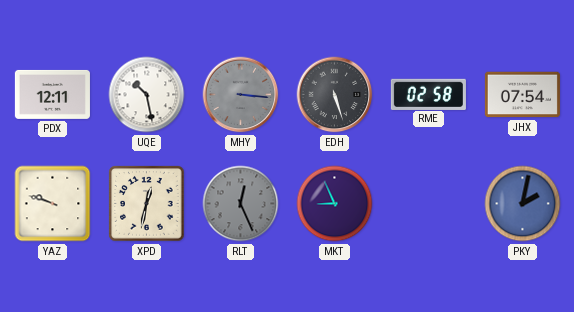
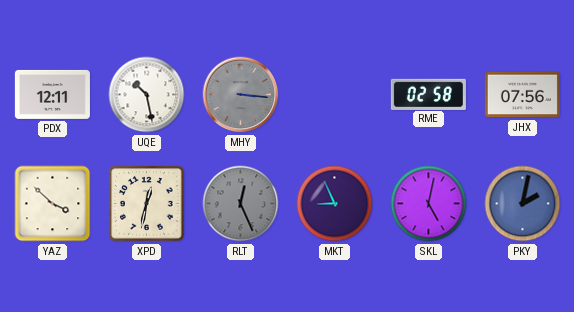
EDH: 5:27 -> none
JHX: 07:54 -> 07:56
YAZ: 9:48 -> 3:52
SKL: none -> 5:02
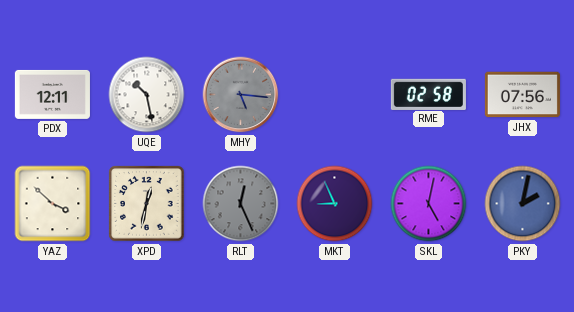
MHY: 3:16 -> 5:16
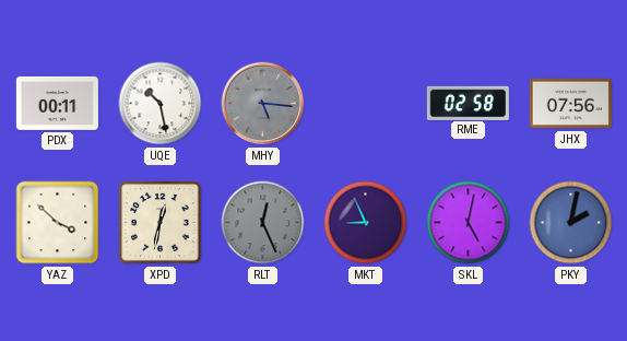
PDX: 12:11 -> 00:11
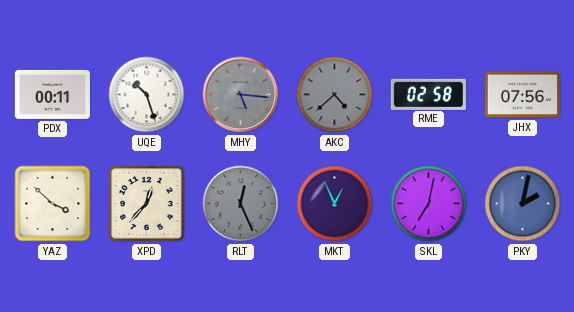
UQE: 10:28 -> 10:27
AKC: none -> 4:38
XPD: 12:32 -> 12:37
MKT: 8:56 -> 12:56
SKL: 5:02 -> 7:02
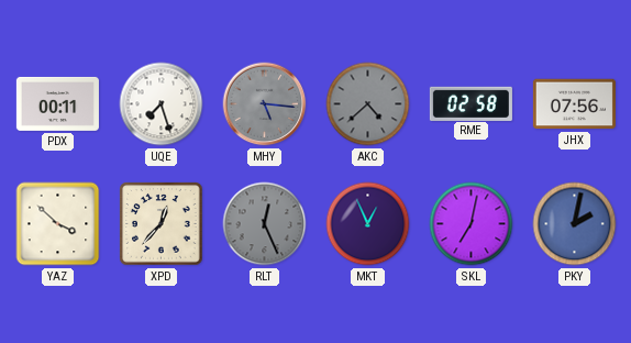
UQE: 10:27 -> 7:27
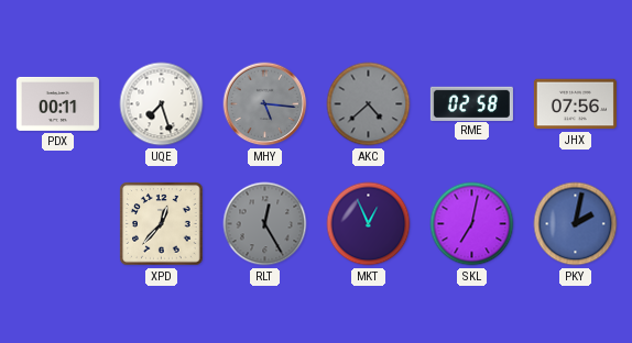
YAZ: 3:52 -> none
RLT: 12:26 -> 12:25
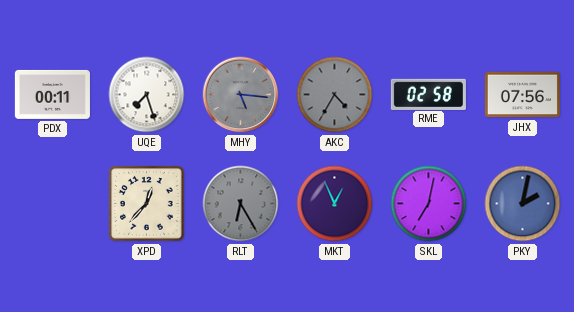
AKC: 4:38 -> 4:35
RLT: 12:25 -> 6:25
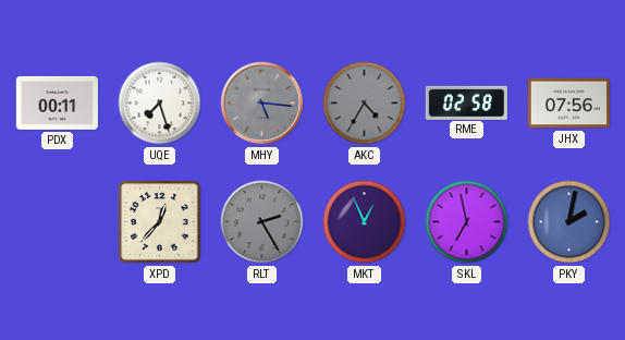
RLT: 6:25 -> 2:25
SKL: 7:02 -> 6:58
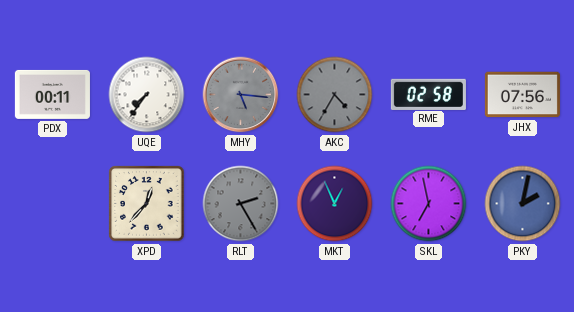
UQE: 7:27 -> 7:36
